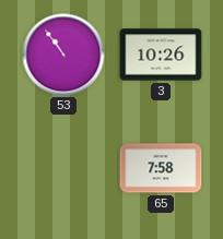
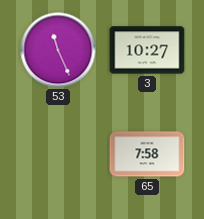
53: 10:54 -> 11:26
3: 10:26 -> 10:27
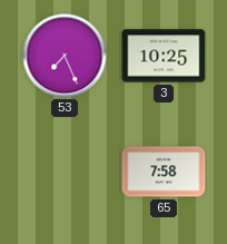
53: 11:26 -> 7:26
3: 10:27 -> 10:25
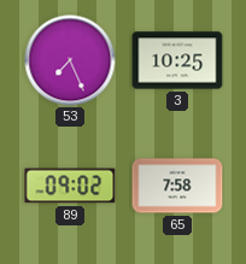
89: none -> 09:02
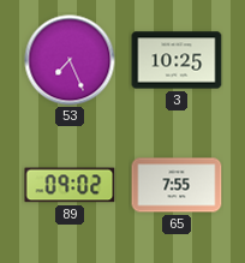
65: 7:58 -> 7:55
